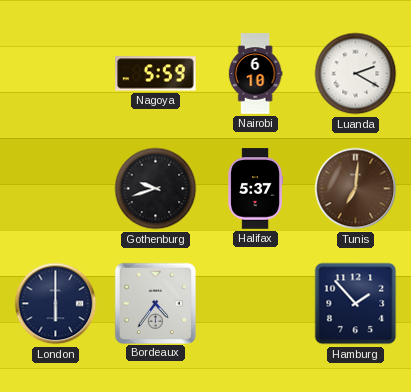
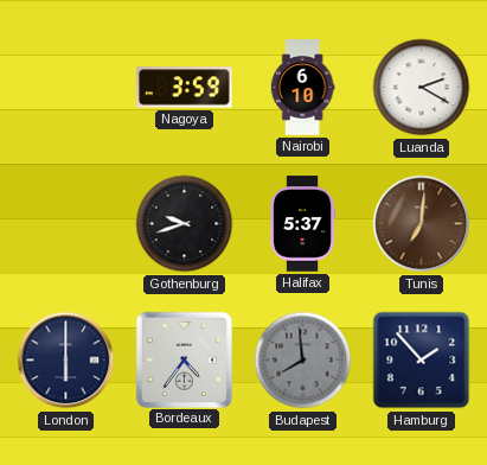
Nagoya: 5:59 -> 3:59
Budapest: none -> 7:59
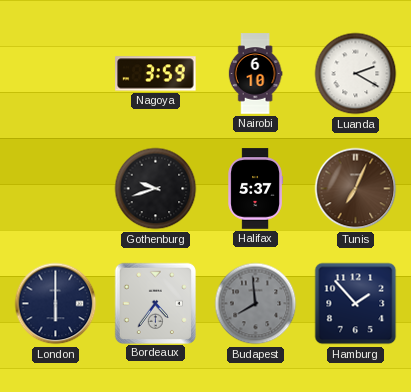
Tunis: 7:01 -> 7:04
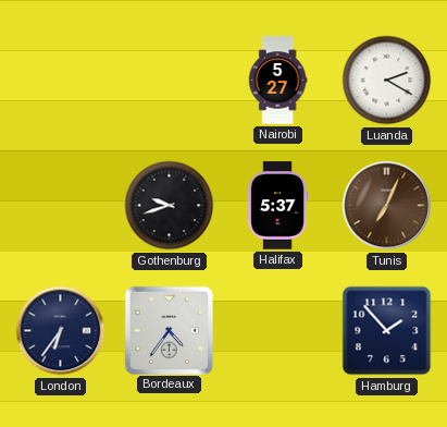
Nagoya: 3:59 -> none
Nairobi: 6:10 -> 5:27
London: 6:00 -> 6:36
Budapest: 7:59 -> none
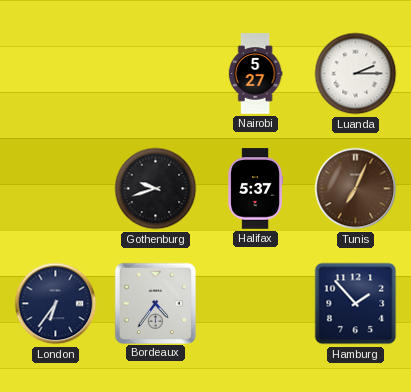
Luanda: 2:20 -> 2:15
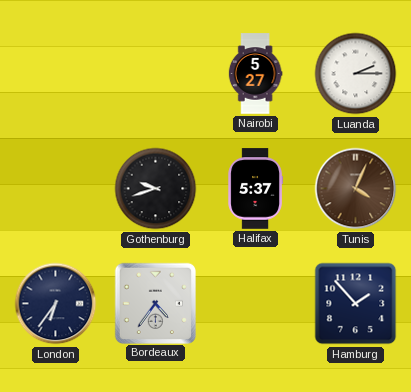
Tunis: 7:04 -> 4:04
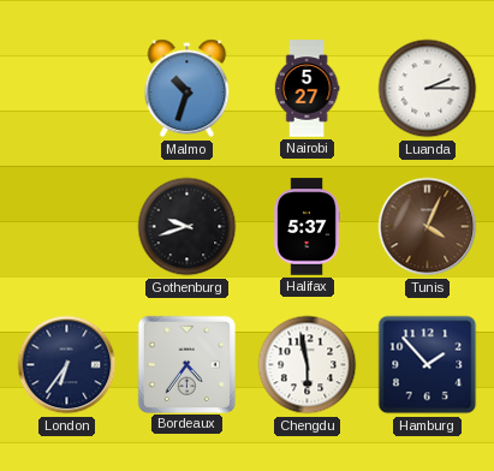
Malmo: none -> 10:33
Chengdu: none -> 5:58
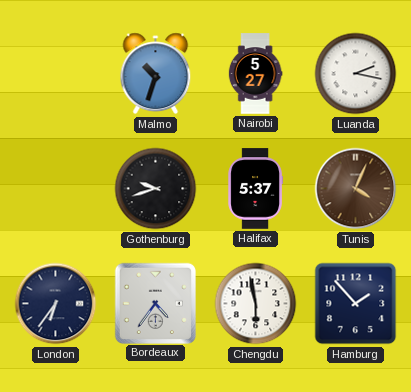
Luanda: 2:15 -> 2:17
